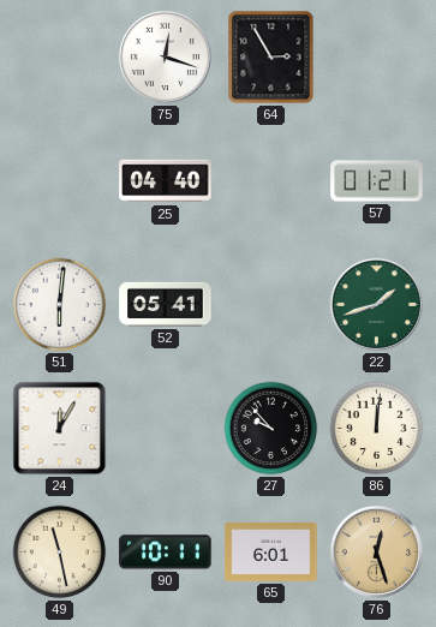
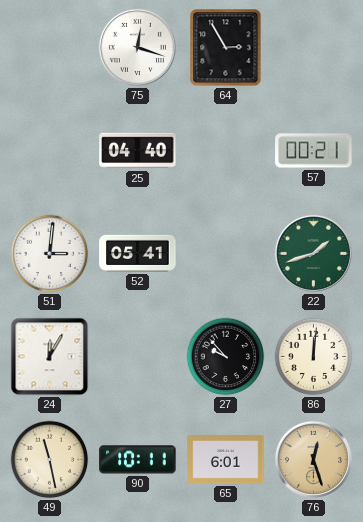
57: 01:21 -> 00:21
51: 6:01 -> 3:01
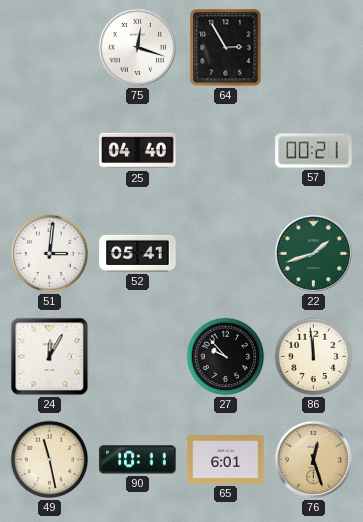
86: 12:01 -> 11:59
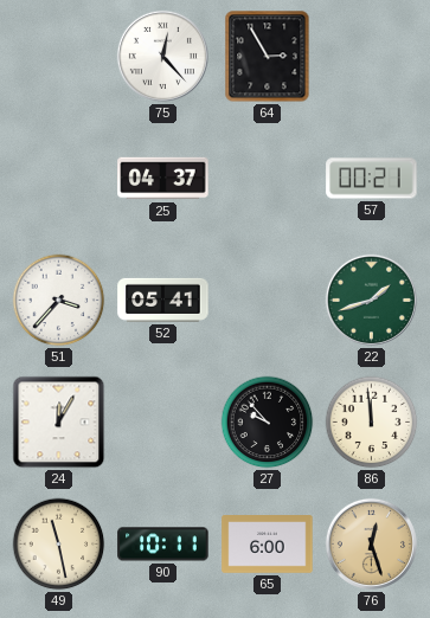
75: 12:18 -> 12:23
25: 04:40 -> 04:37
51: 3:01 -> 3:37
65: 6:01 -> 6:00
